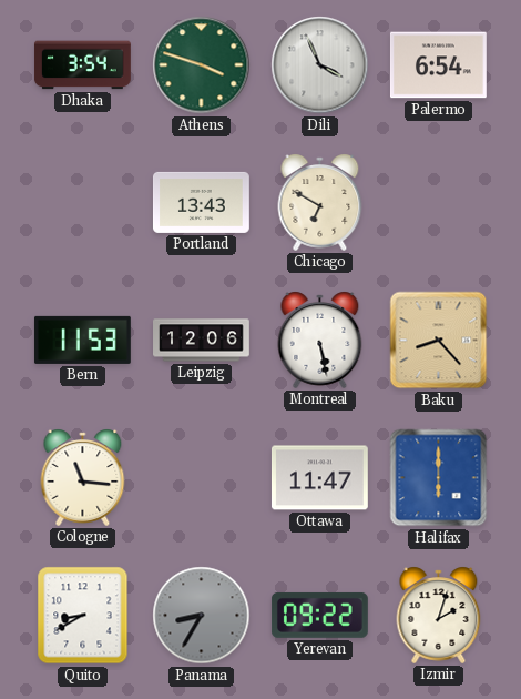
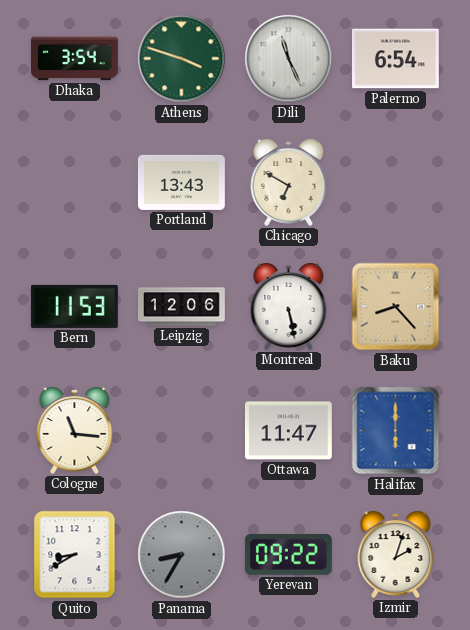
Dili: 3:56 -> 11:26
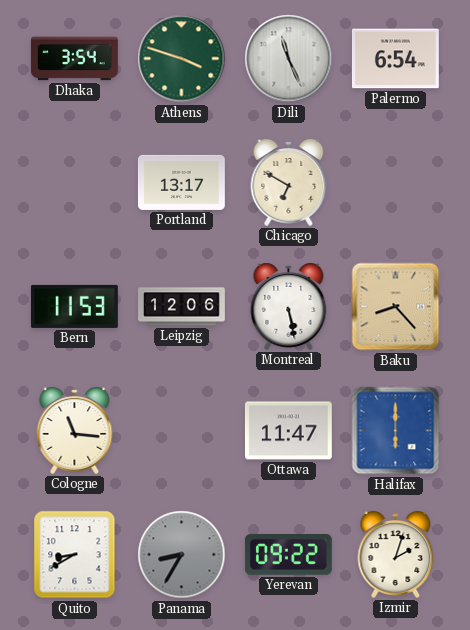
Portland: 13:43 -> 13:17
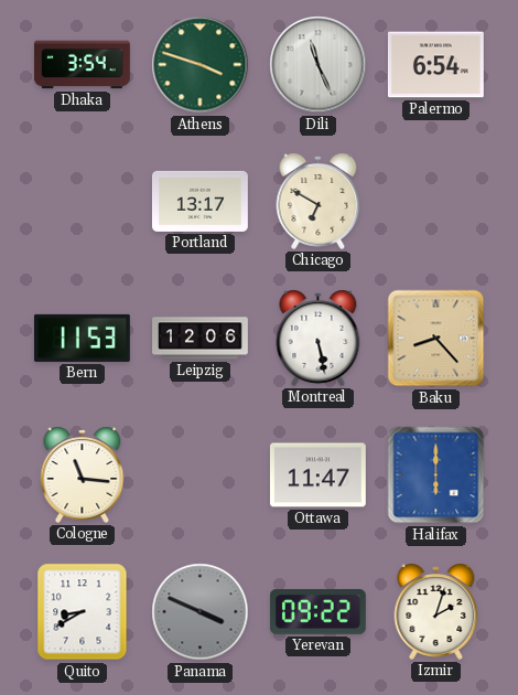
Panama: 8:35 -> 3:49
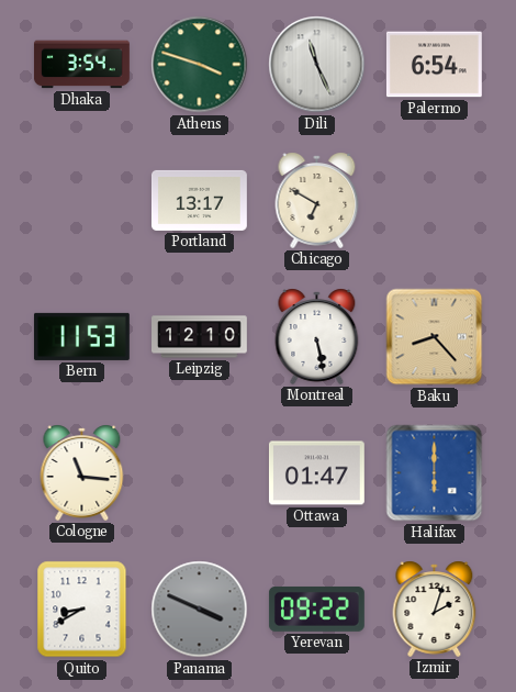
Leipzig: 12:06 -> 12:10
Ottawa: 11:47 -> 01:47
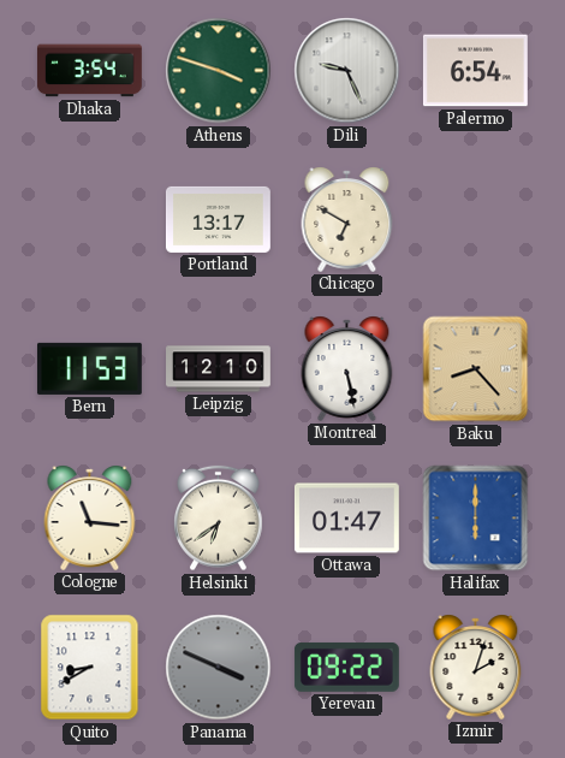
Dili: 11:26 -> 9:26
Helsinki: none -> 6:39
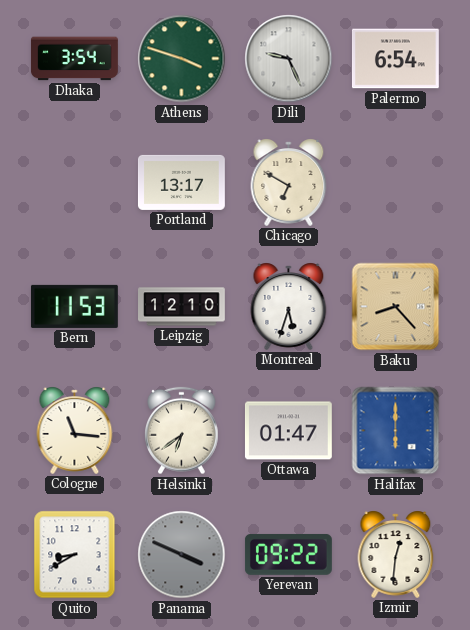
Montreal: 5:28 -> 5:33
Izmir: 2:03 -> 12:31
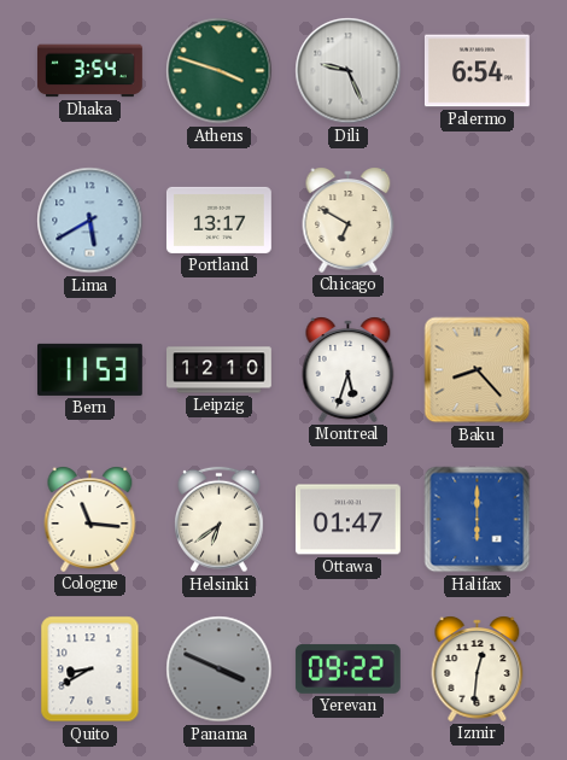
Lima: none -> 5:40
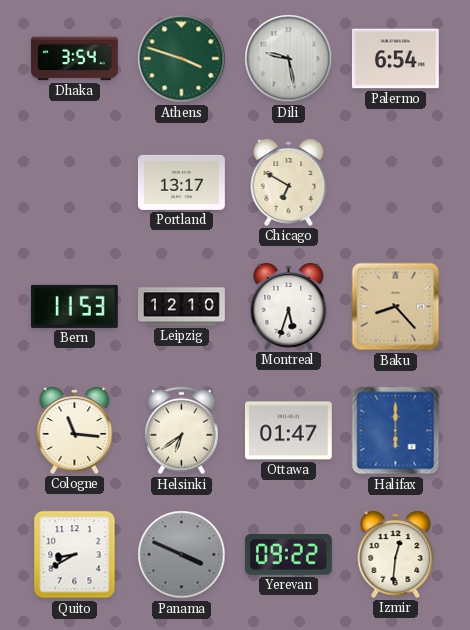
Dili: 9:26 -> 9:28
Lima: 5:40 -> none
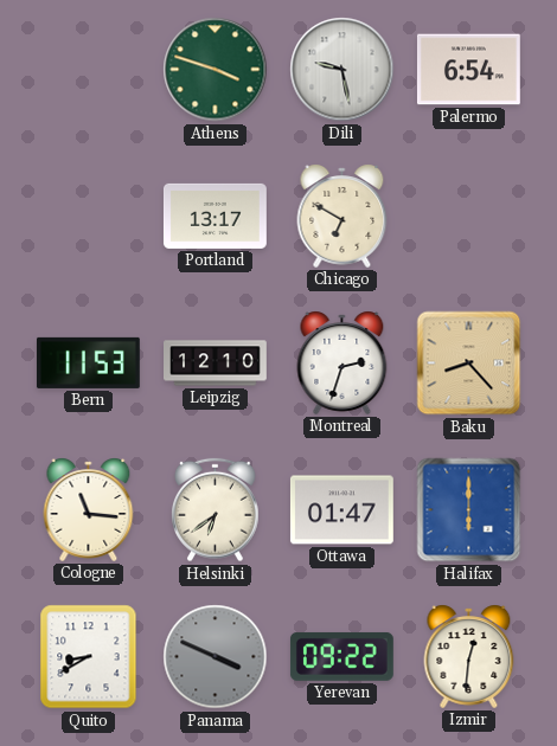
Dhaka: 3:54 -> none
Montreal: 5:33 -> 2:33
